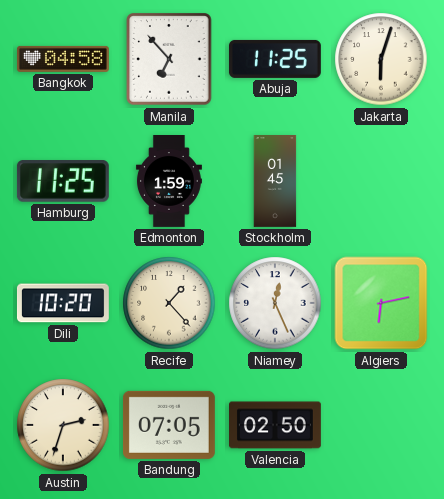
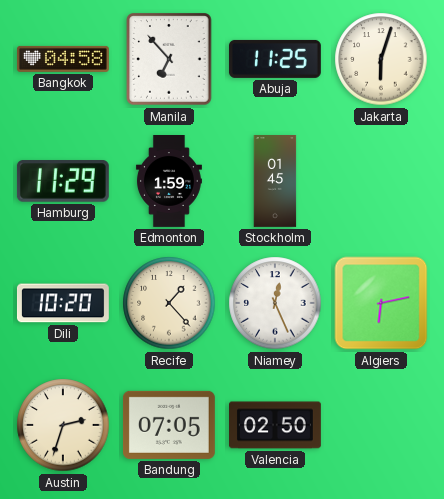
Hamburg: 11:25 -> 11:29
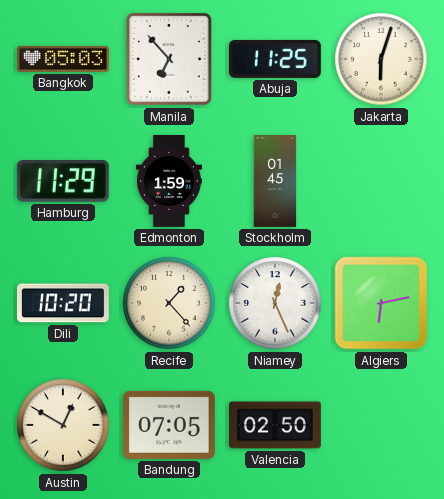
Bangkok: 04:58 -> 05:03
Austin: 2:33 -> 12:50
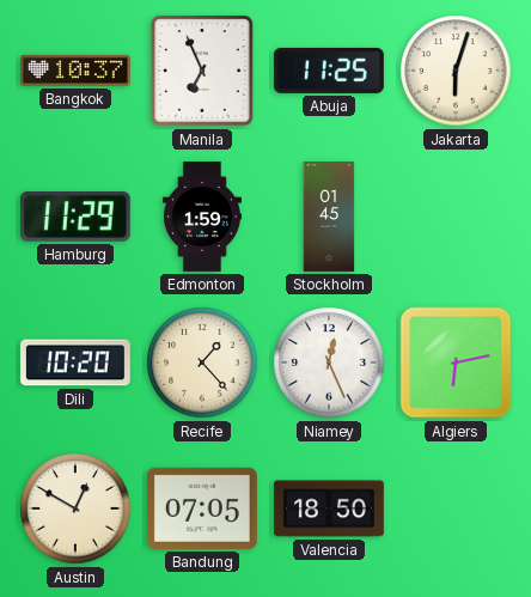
Bangkok: 05:03 -> 10:37
Manila: 6:53 -> 6:56
Valencia: 02:50 -> 18:50
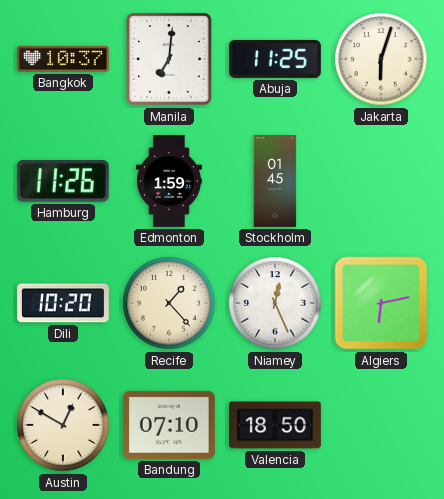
Manila: 6:56 -> 7:01
Hamburg: 11:29 -> 11:26
Bandung: 07:05 -> 07:10
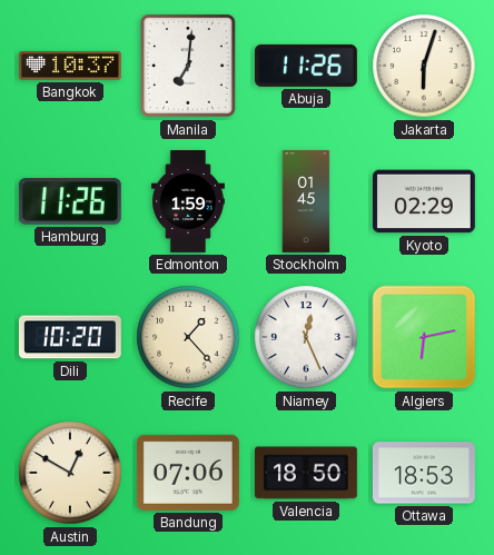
Abuja: 11:25 -> 11:26
Kyoto: none -> 02:29
Bandung: 07:10 -> 07:06
Ottawa: none -> 18:53
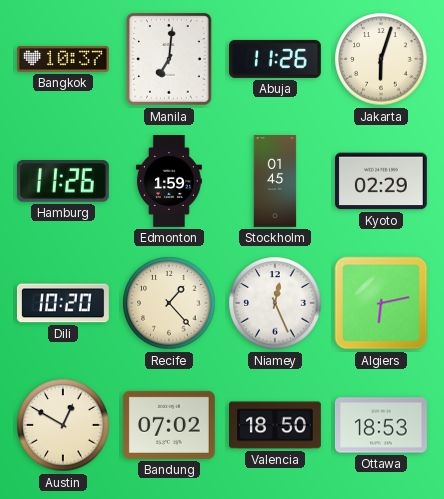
Bandung: 07:06 -> 07:02
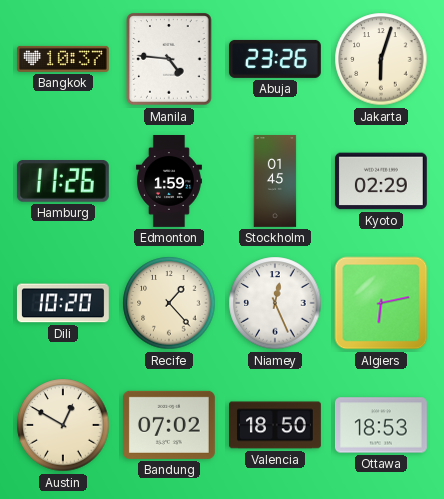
Manila: 7:01 -> 4:46
Abuja: 11:26 -> 23:26
